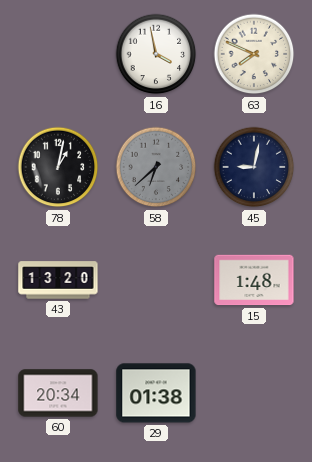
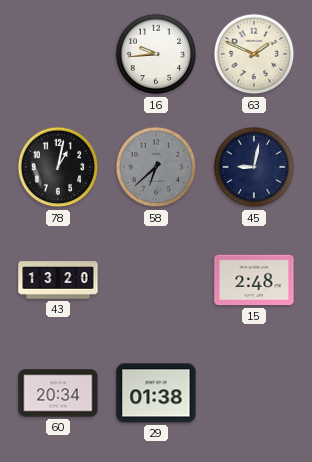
16: 3:58 -> 9:44
63: 7:49 -> 1:49
15: 1:48 -> 2:48
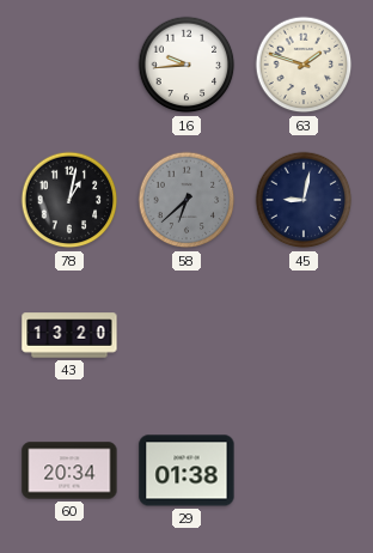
63: 1:49 -> 1:48
15: 2:48 -> none
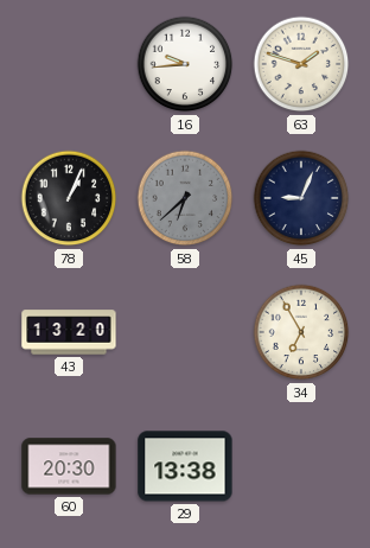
78: 1:02 -> 1:04
45: 9:02 -> 9:04
34: none -> 6:55
60: 20:34 -> 20:30
29: 01:38 -> 13:38
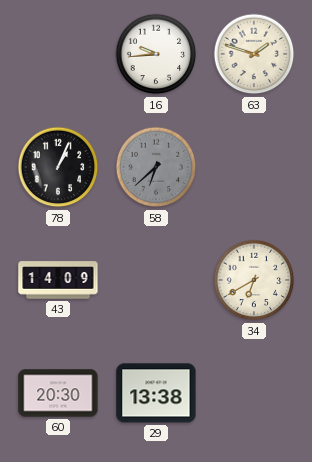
45: 9:04 -> none
43: 13:20 -> 14:09
34: 6:55 -> 6:40
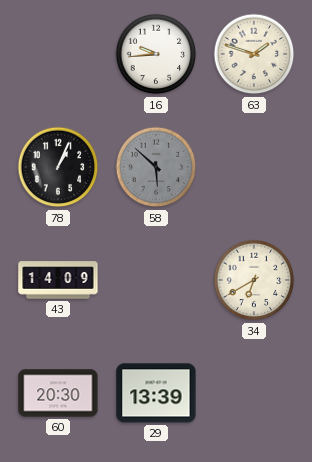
58: 6:38 -> 5:52
29: 13:38 -> 13:39
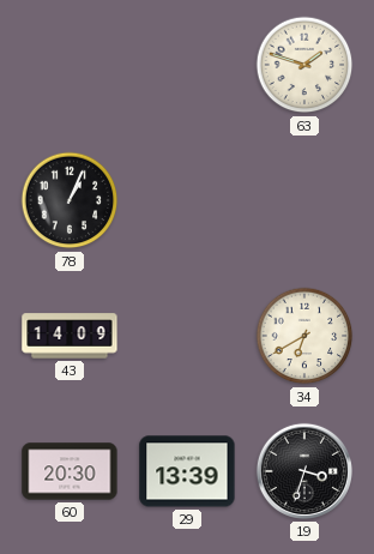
16: 9:44 -> none
58: 5:52 -> none
19: none -> 3:33
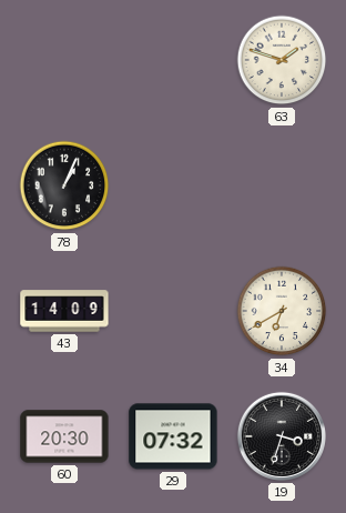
29: 13:39 -> 07:32
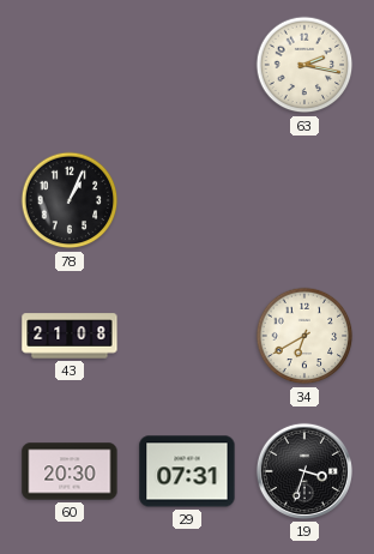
63: 1:48 -> 2:17
43: 14:09 -> 21:08
29: 07:32 -> 07:31
